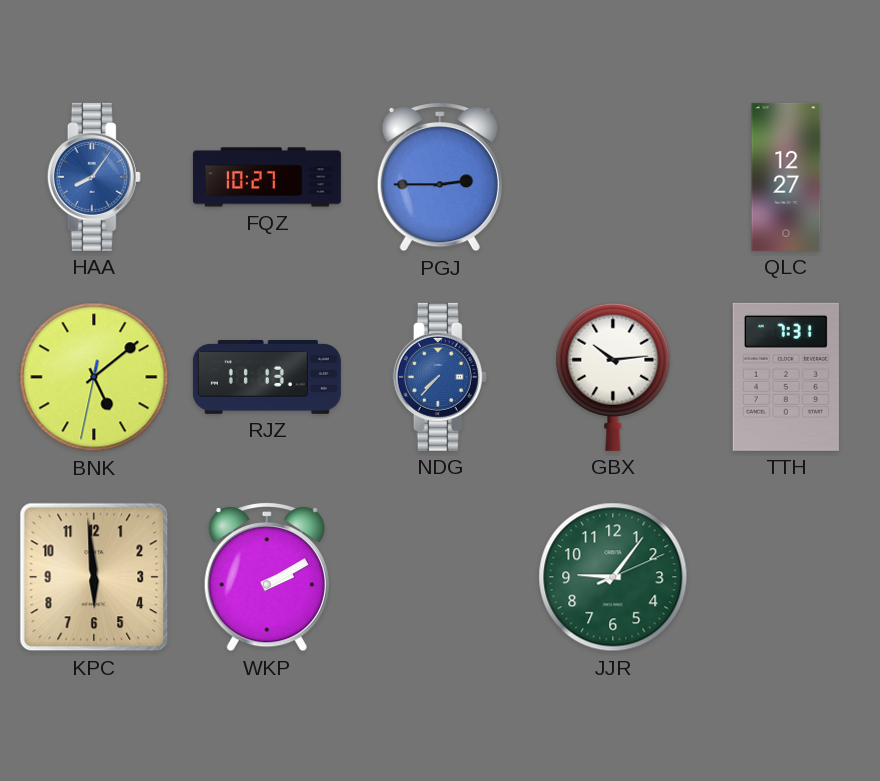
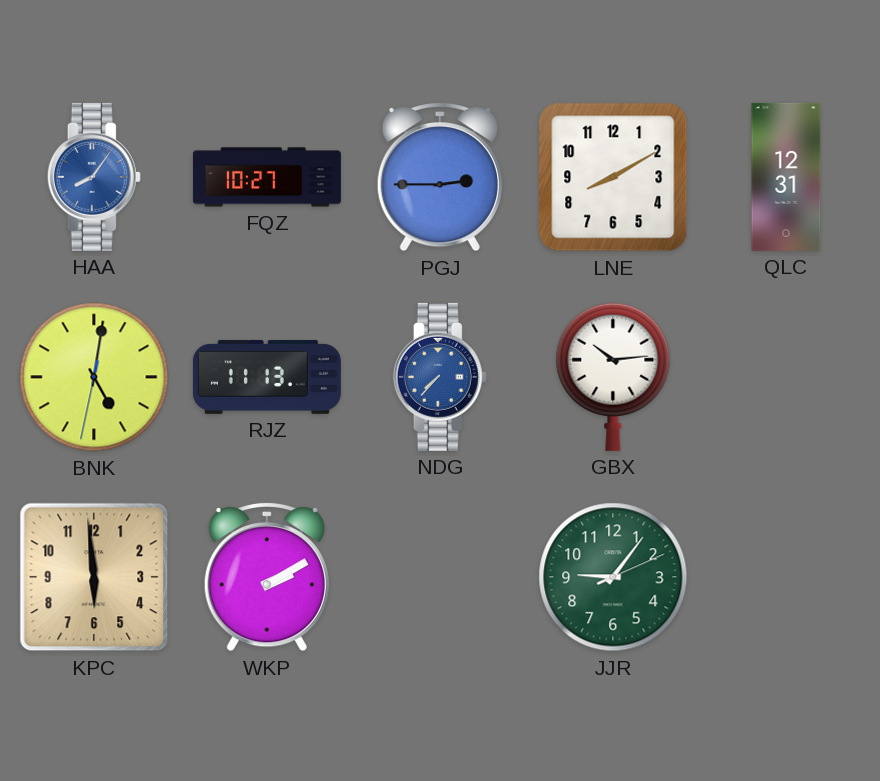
LNE: none -> 8:10
QLC: 12:27 -> 12:31
BNK: 5:08 -> 5:01
TTH: 7:31 -> none
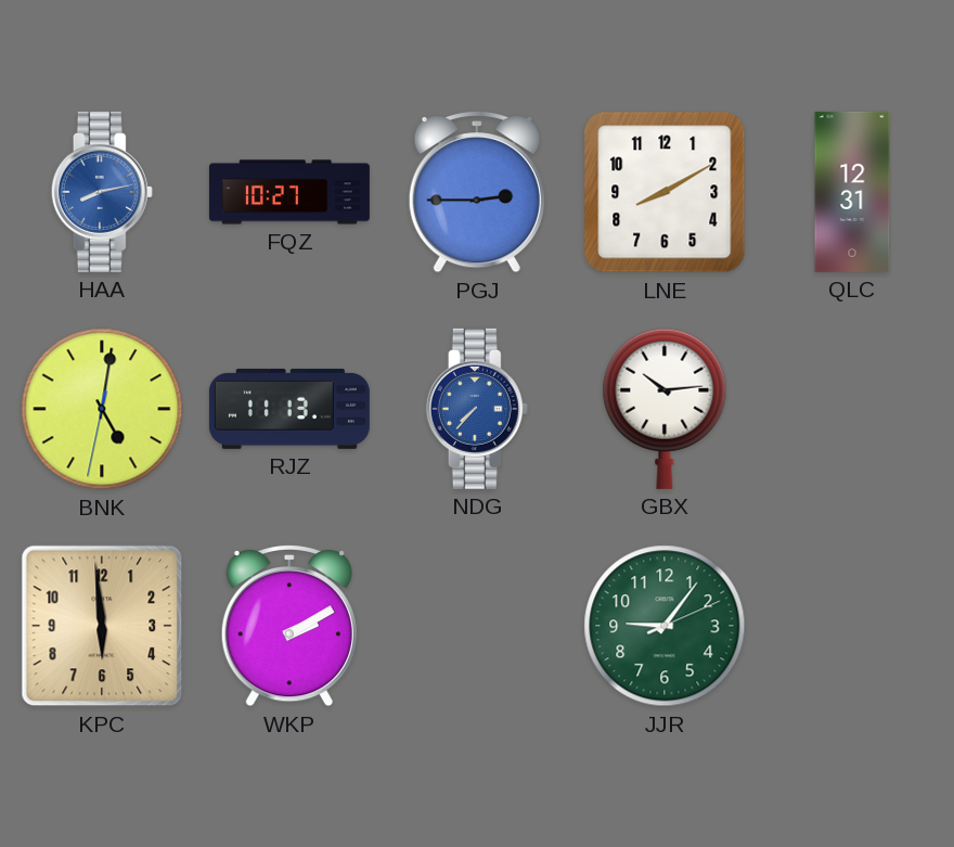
HAA: 8:06 -> 8:13
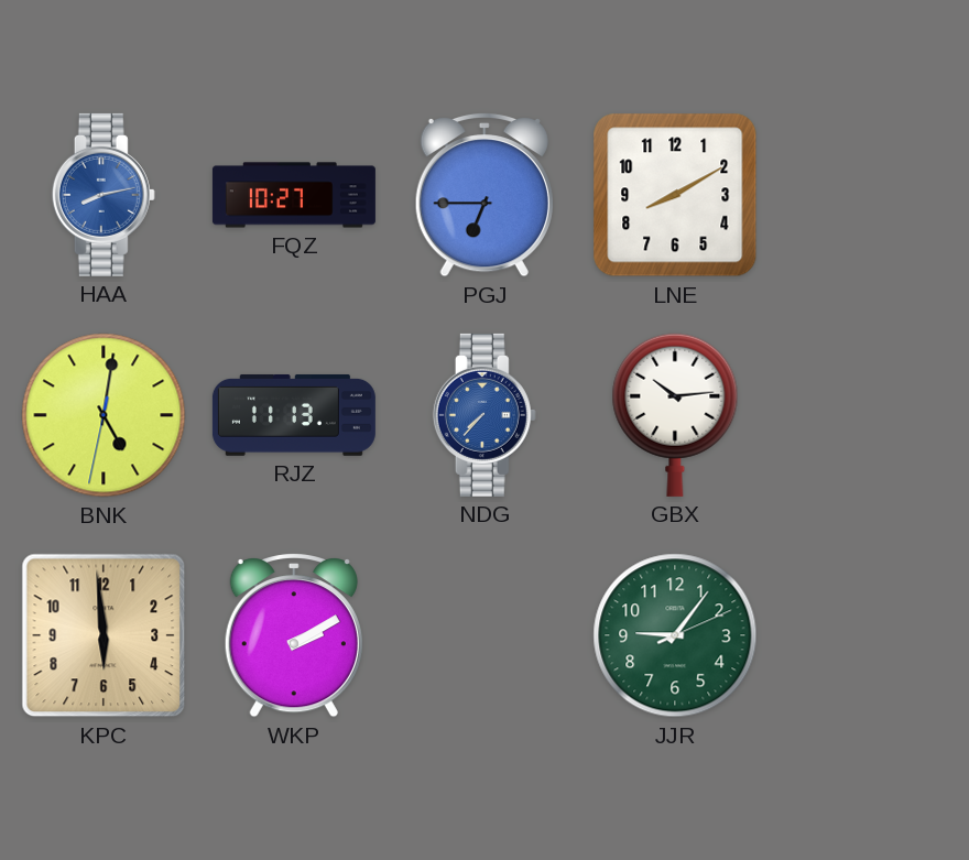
PGJ: 2:45 -> 6:45
QLC: 12:31 -> none
